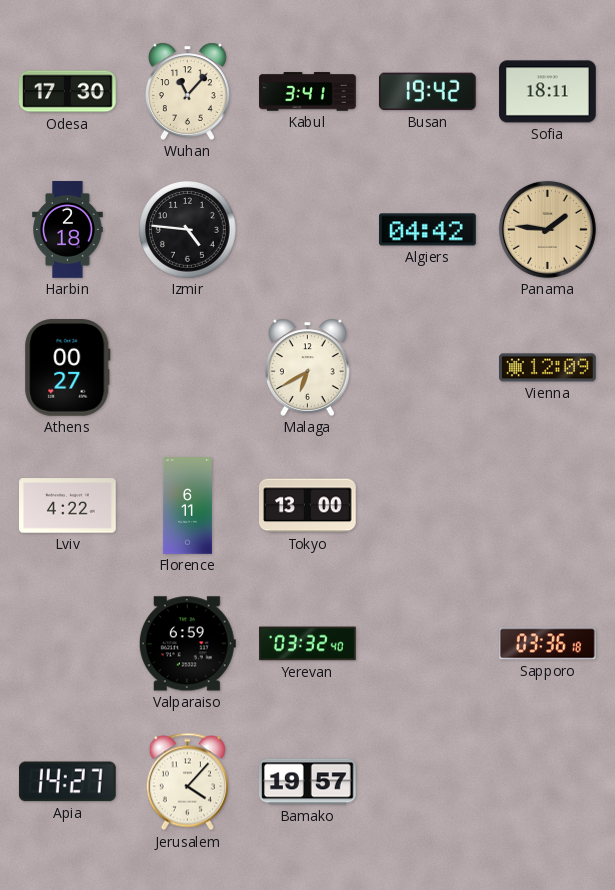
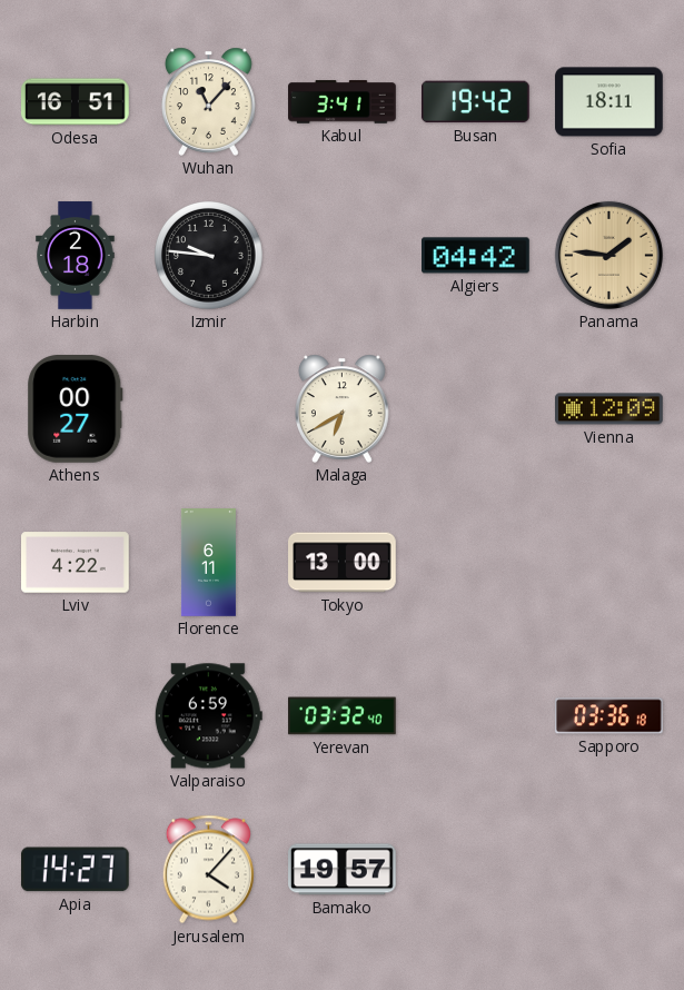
Odesa: 17:30 -> 16:51
Izmir: 4:46 -> 9:46
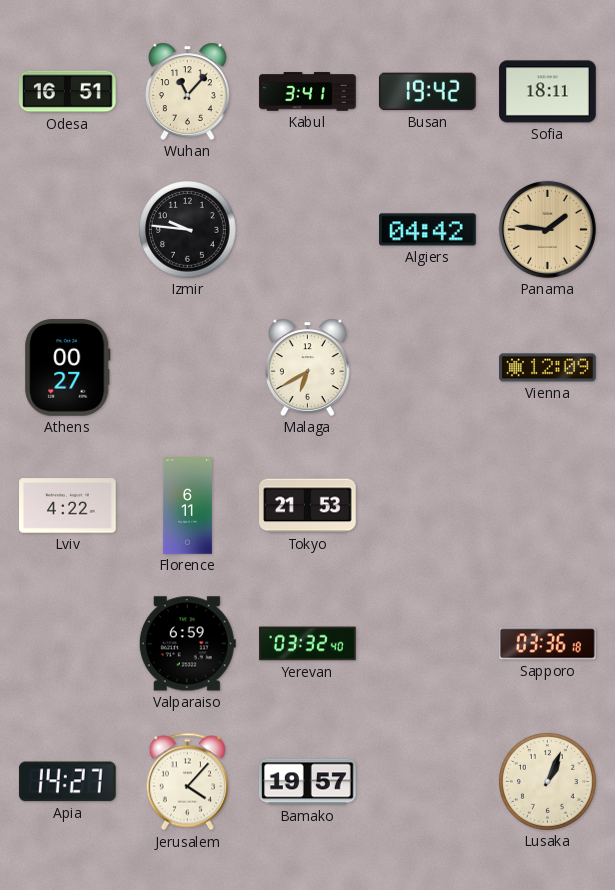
Harbin: 2:18 -> none
Tokyo: 13:00 -> 21:53
Lusaka: none -> 1:04
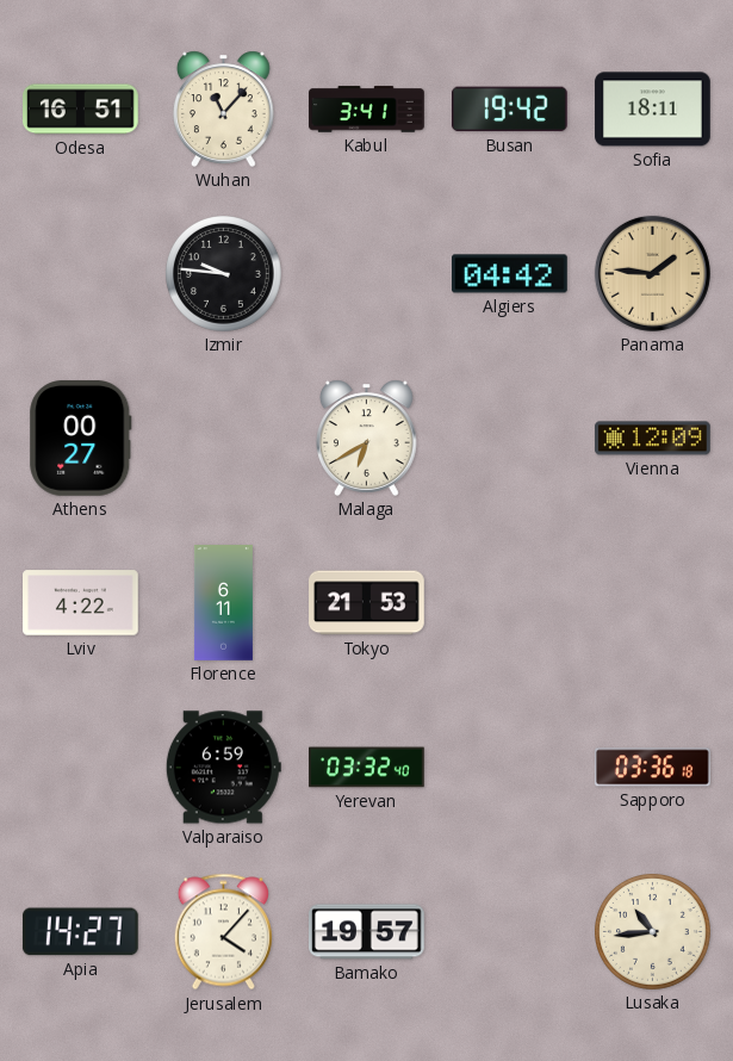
Lusaka: 1:04 -> 10:44
